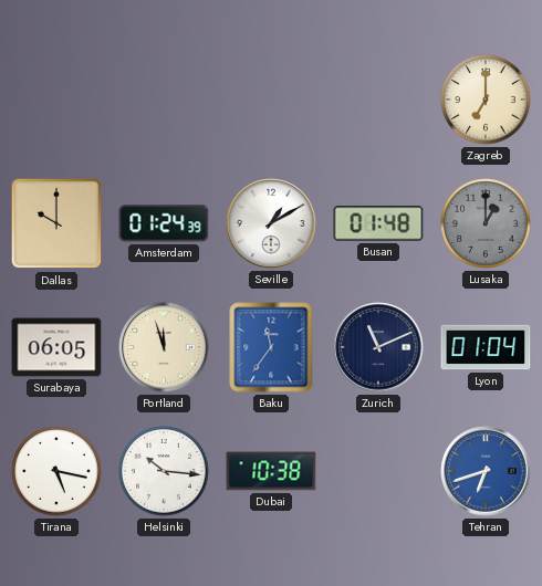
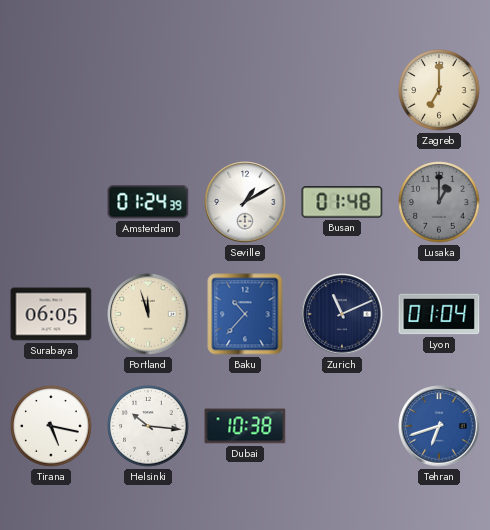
Dallas: 10:00 -> none
Baku: 11:36 -> 10:37
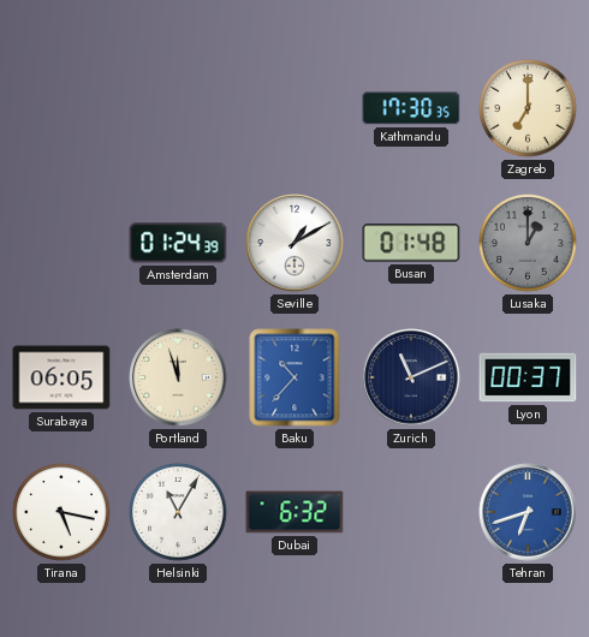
Kathmandu: none -> 17:30
Lyon: 01:04 -> 00:37
Helsinki: 10:16 -> 11:05
Dubai: 10:38 -> 6:32
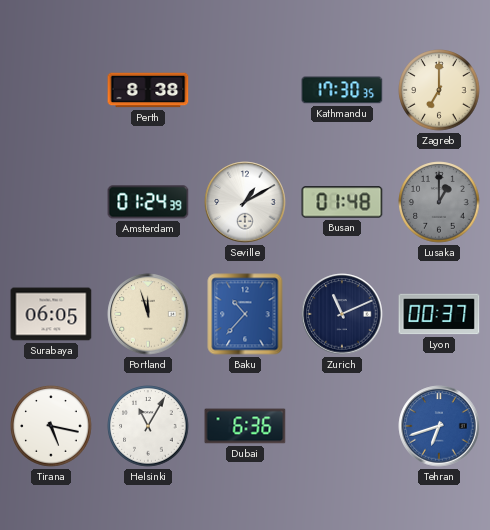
Perth: none -> 8:38
Dubai: 6:32 -> 6:36
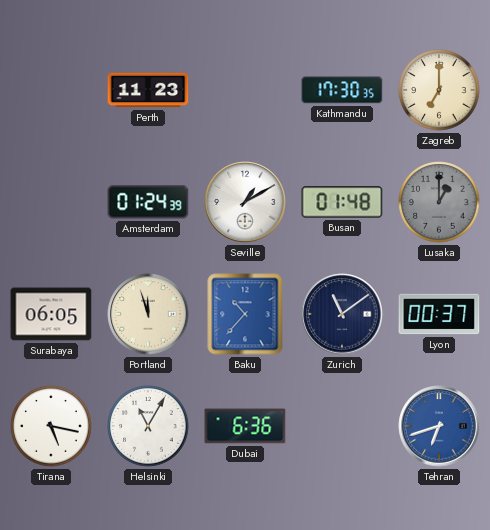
Perth: 8:38 -> 11:23
Zurich: 11:11 -> 11:09
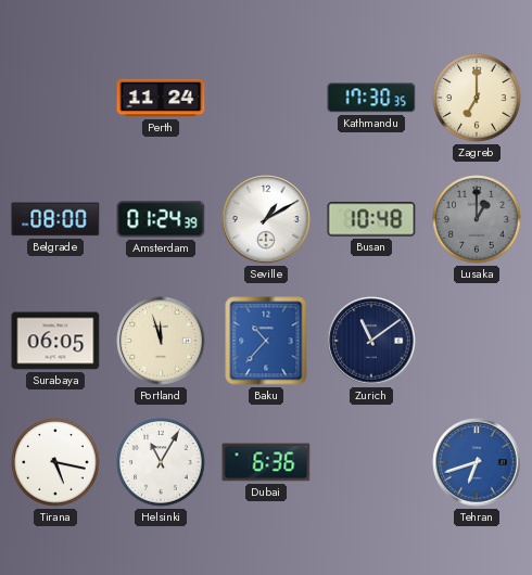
Perth: 11:23 -> 11:24
Belgrade: none -> 08:00
Busan: 01:48 -> 10:48
Lyon: 00:37 -> none
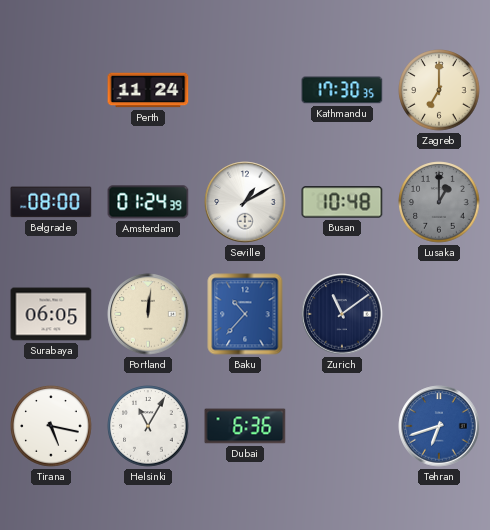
Portland: 11:57 -> 12:01
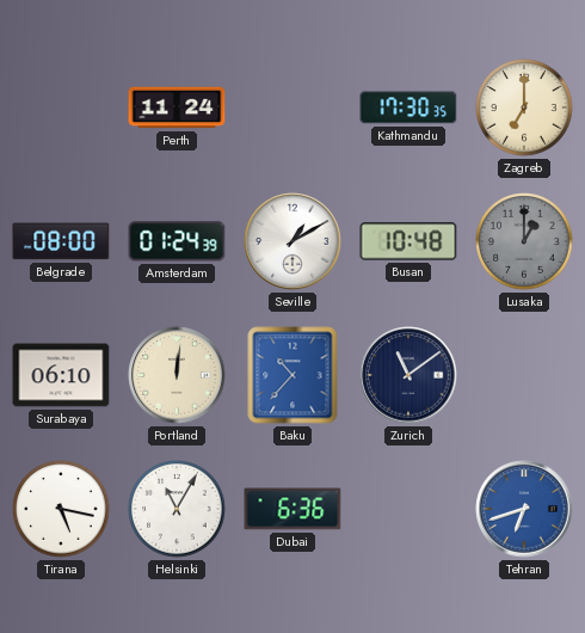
Surabaya: 06:05 -> 06:10
